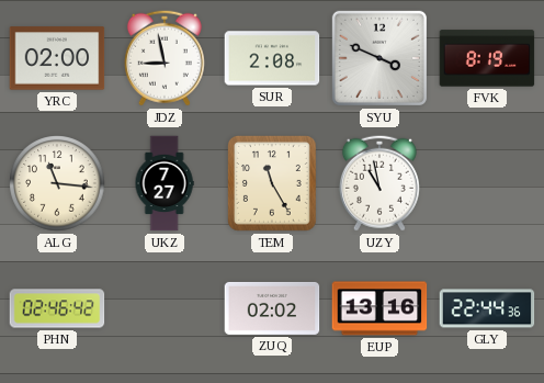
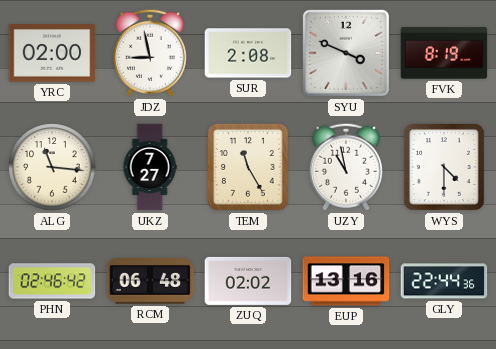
WYS: none -> 4:30
RCM: none -> 06:48
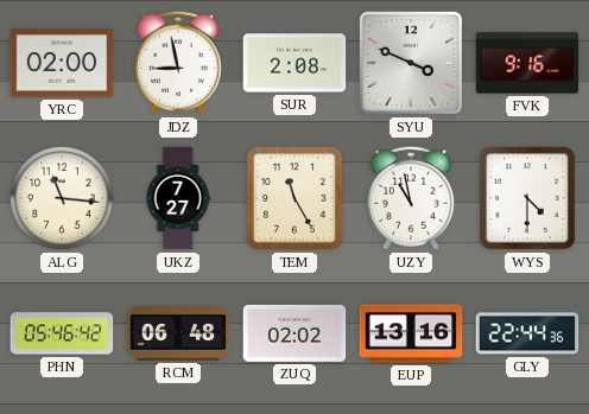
FVK: 8:19 -> 9:16
PHN: 02:46 -> 05:46
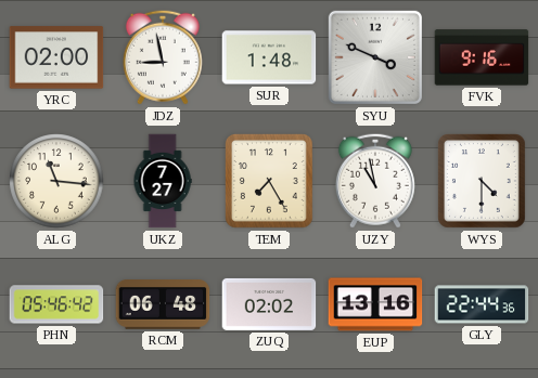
SUR: 2:08 -> 1:48
TEM: 11:25 -> 7:25
